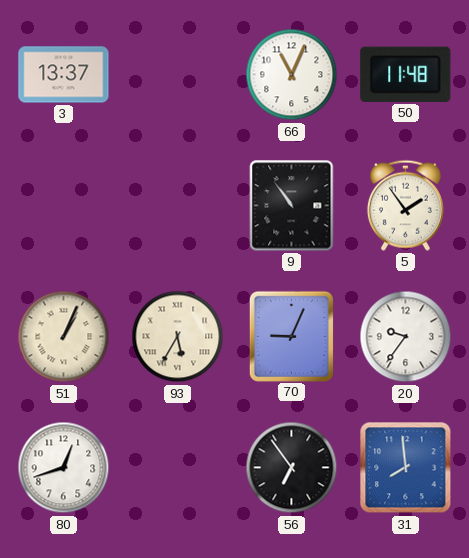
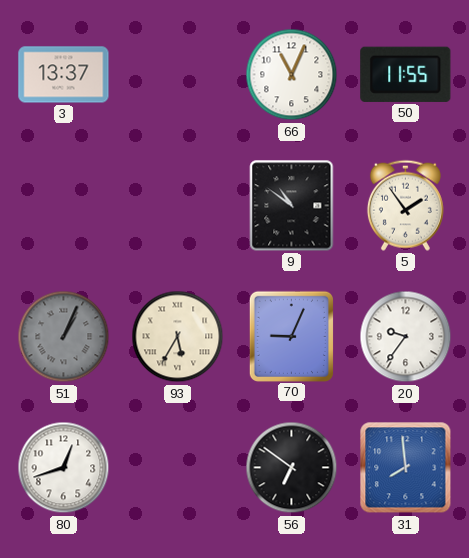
50: 11:48 -> 11:55
9: 10:54 -> 10:51
51 dial: cream -> grey
56: 6:54 -> 6:51
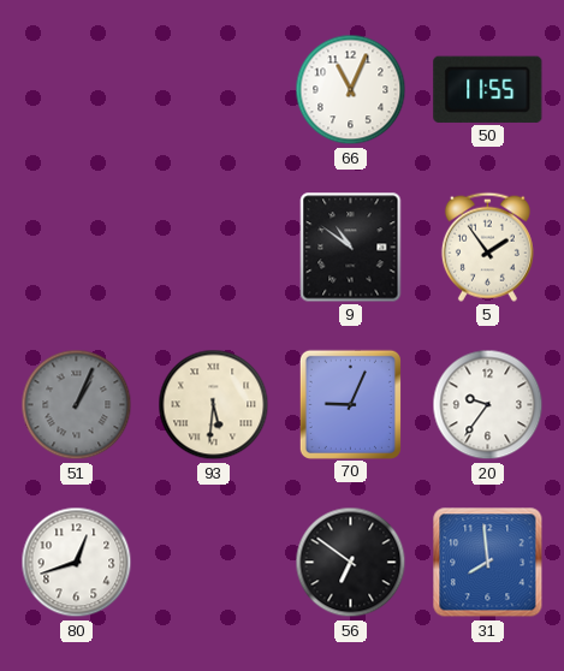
3: 13:37 -> none
93: 5:35 -> 5:31
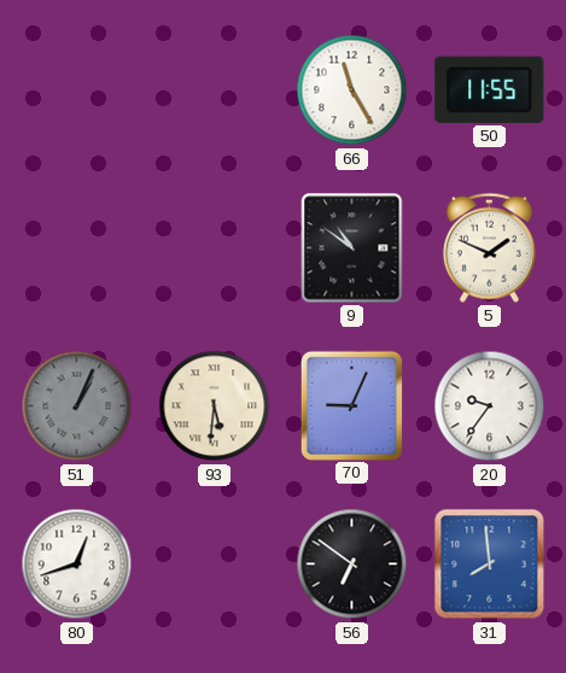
66: 11:04 -> 11:25
5: 1:54 -> 1:49
